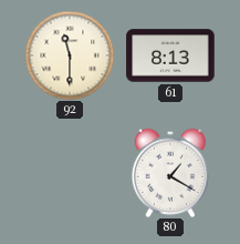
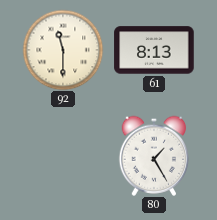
80: 1:20 -> 1:25
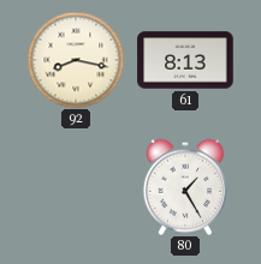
92: 11:30 -> 8:17
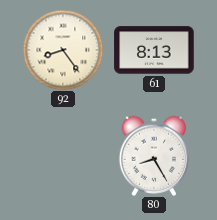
92: 8:17 -> 8:24
80: 1:25 -> 8:25
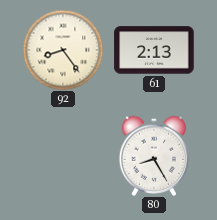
61: 8:13 -> 2:13
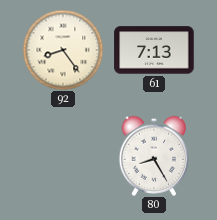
61: 2:13 -> 7:13
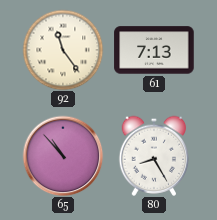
92: 8:24 -> 11:24
65: none -> 10:53
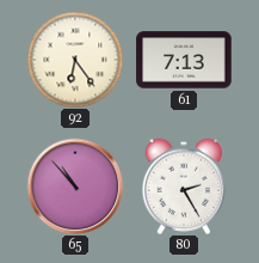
92: 11:24 -> 6:24
80: 8:25 -> 2:25
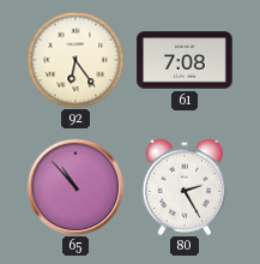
61: 7:13 -> 7:08
